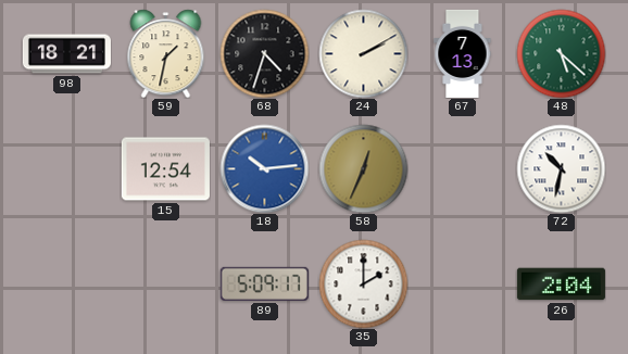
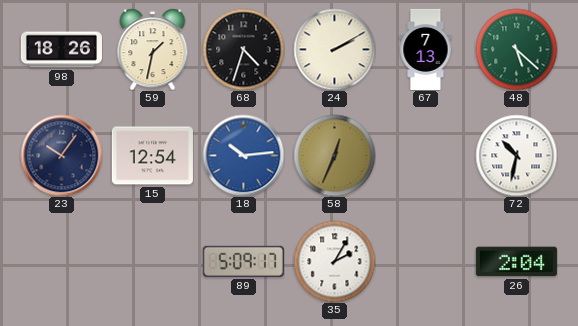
98: 18:21 -> 18:26
23: none -> 10:06
35: 2:00 -> 2:05
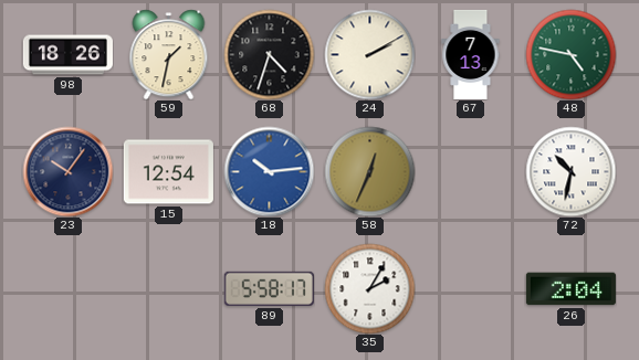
48: 5:22 -> 4:47
89: 5:09 -> 5:58
